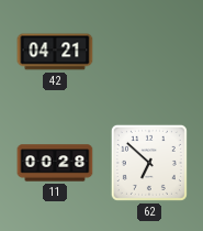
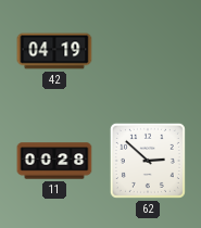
42: 04:21 -> 04:19
62: 6:52 -> 2:52
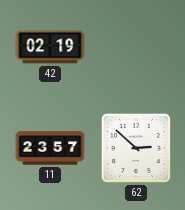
42: 04:19 -> 02:19
11: 00:28 -> 23:57
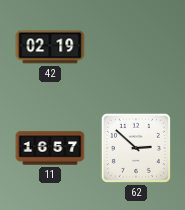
11: 23:57 -> 16:57
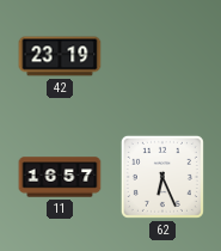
42: 02:19 -> 23:19
62: 2:52 -> 6:26
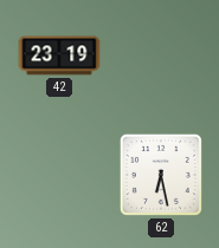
11: 16:57 -> none
62: 6:26 -> 6:28
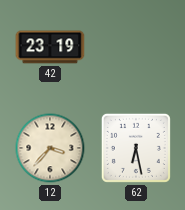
12: none -> 3:37
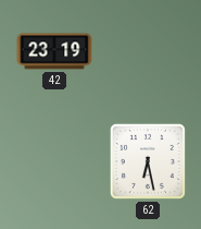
12: 3:37 -> none
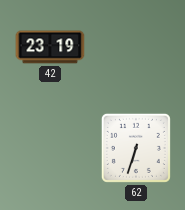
62: 6:28 -> 6:33
